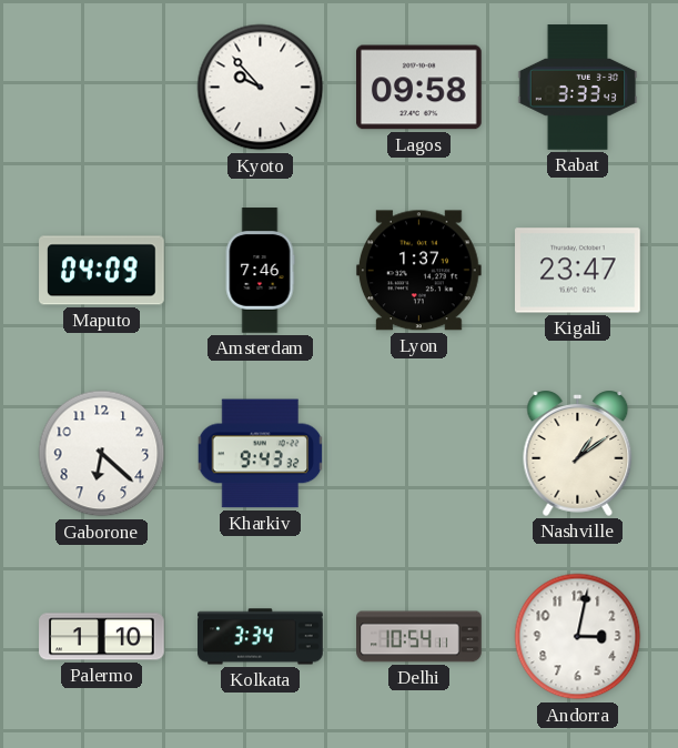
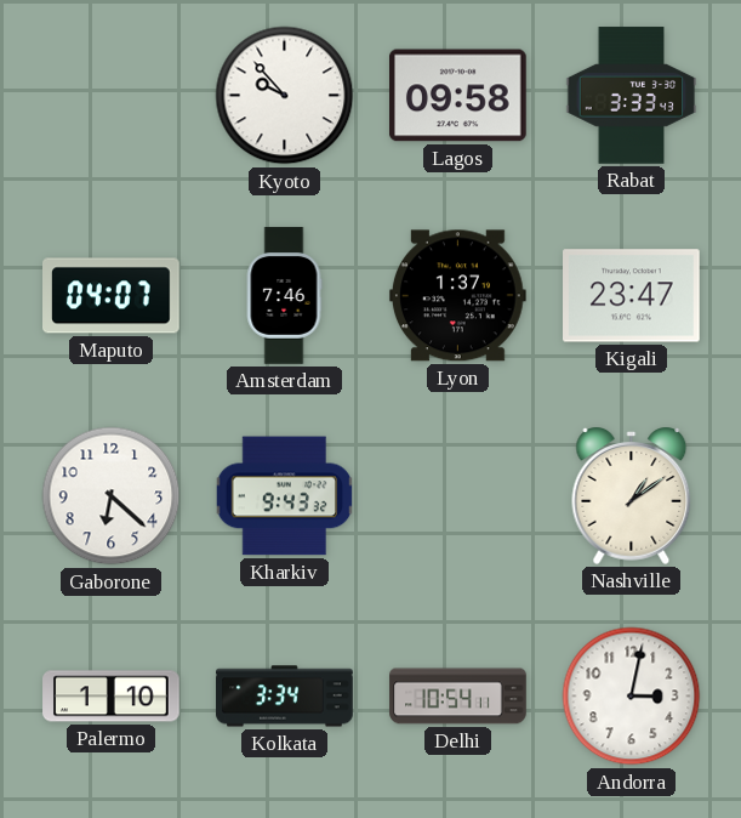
Maputo: 04:09 -> 04:07
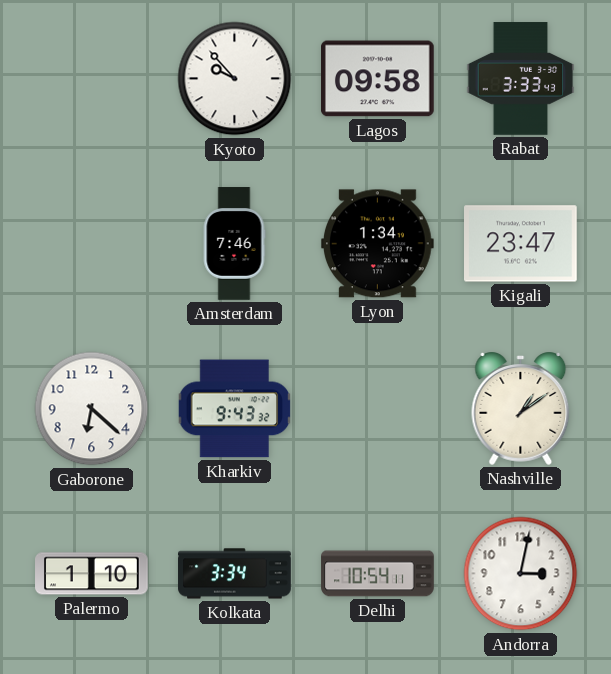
Maputo: 04:07 -> none
Lyon: 1:37 -> 1:34
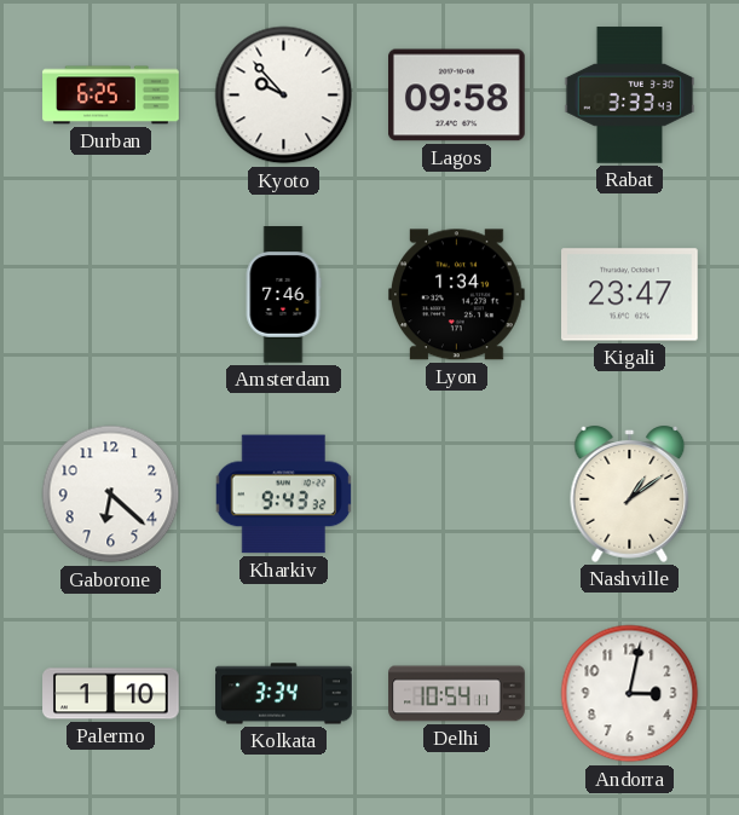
Durban: none -> 6:25
